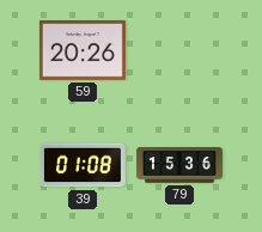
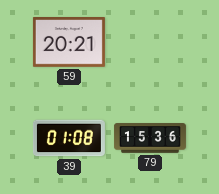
59: 20:26 -> 20:21
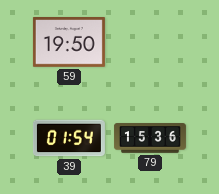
59: 20:21 -> 19:50
39: 01:08 -> 01:54
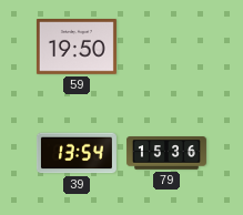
39: 01:54 -> 13:54
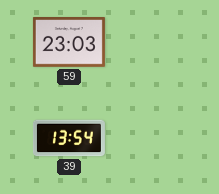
59: 19:50 -> 23:03
79: 15:36 -> none
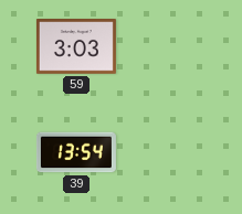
59: 23:03 -> 3:03
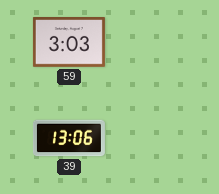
39: 13:54 -> 13:06
